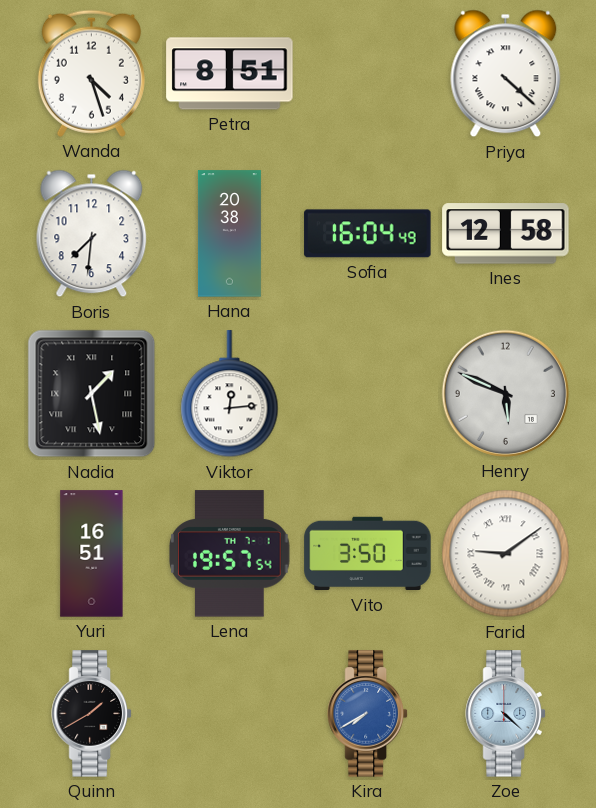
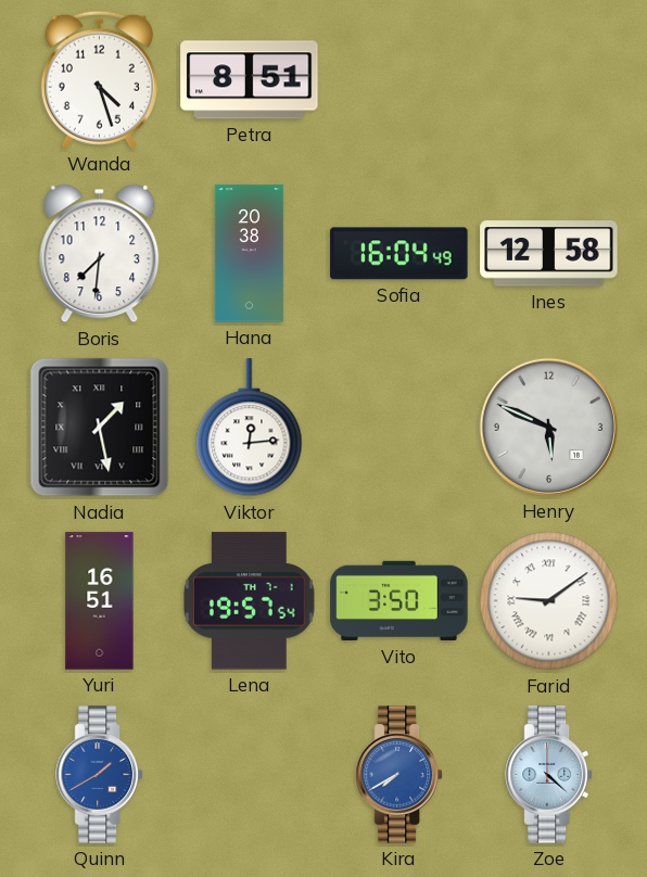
Priya: 4:22 -> none
Quinn dial: black -> blue
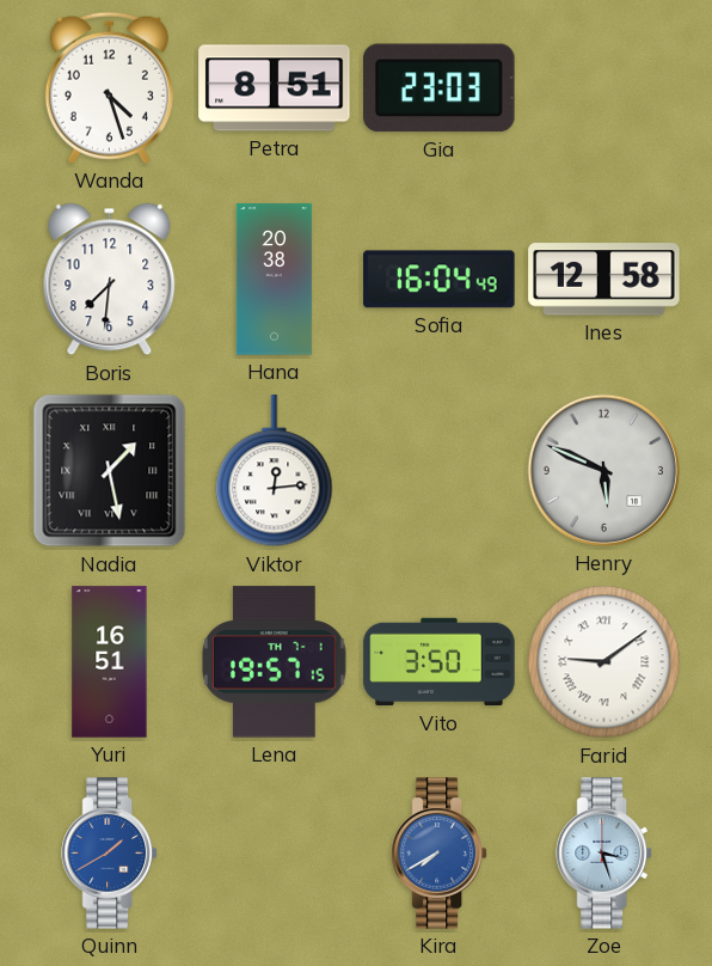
Gia: none -> 23:03
Lena: 19:57:54 -> 19:57:15
Zoe: 4:22 -> 3:27
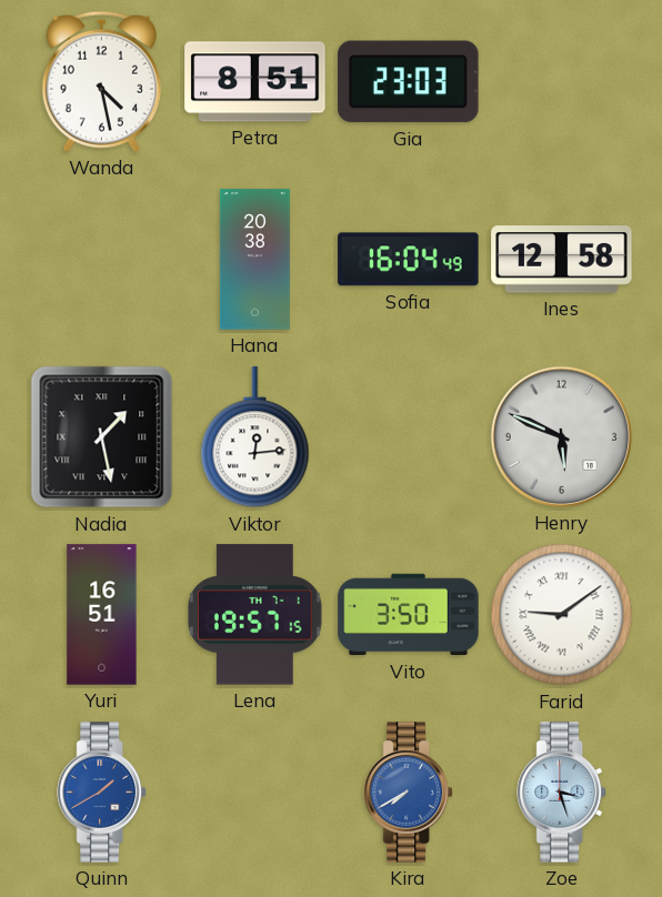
Wanda: 4:27 -> 4:28
Boris: 7:31 -> none
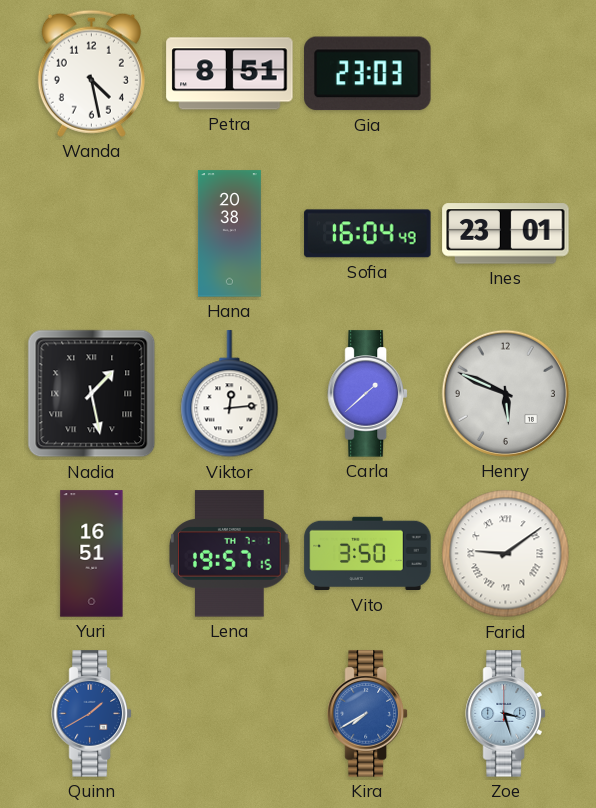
Ines: 12:58 -> 23:01
Carla: none -> 1:38
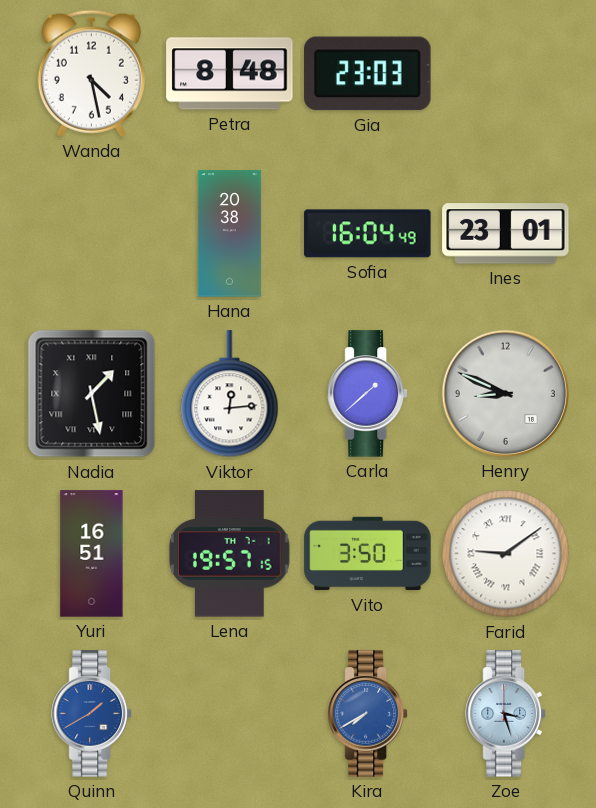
Petra: 8:51 -> 8:48
Henry: 5:49 -> 8:49
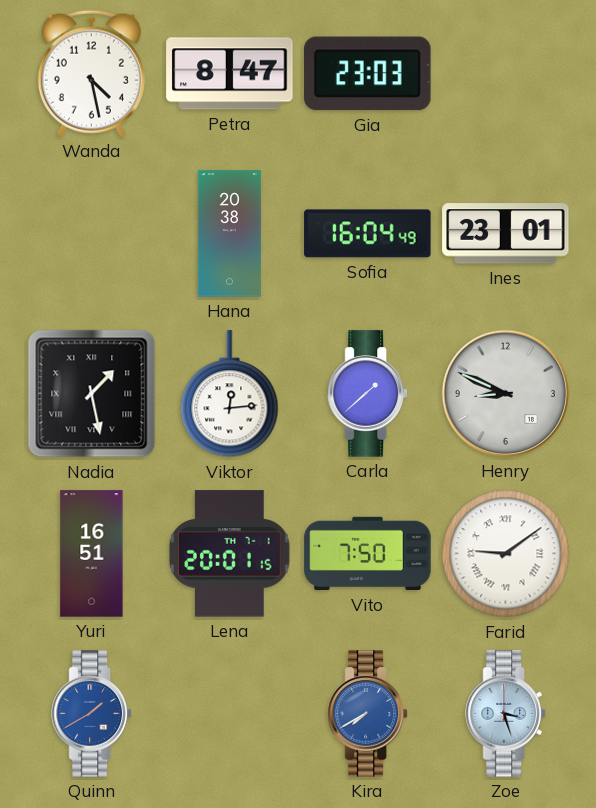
Petra: 8:48 -> 8:47
Lena: 19:57 -> 20:01
Vito: 3:50 -> 7:50
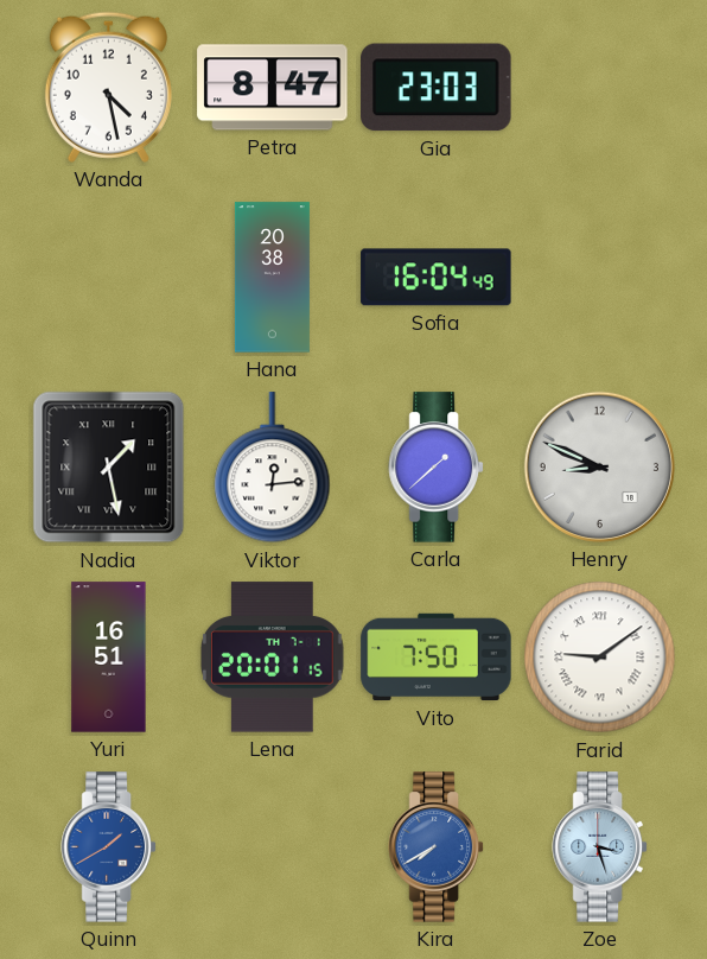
Ines: 23:01 -> none
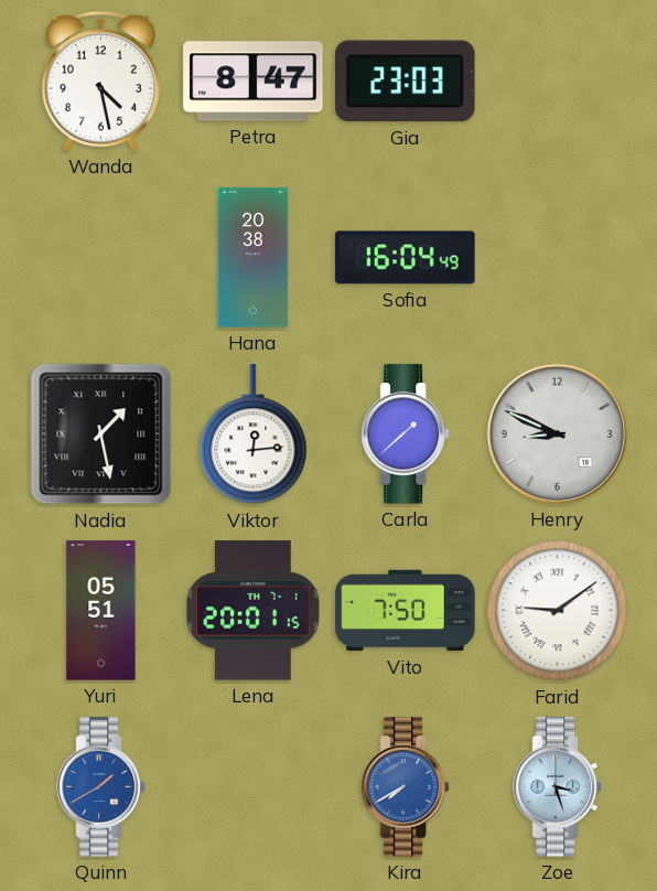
Yuri: 16:51 -> 05:51
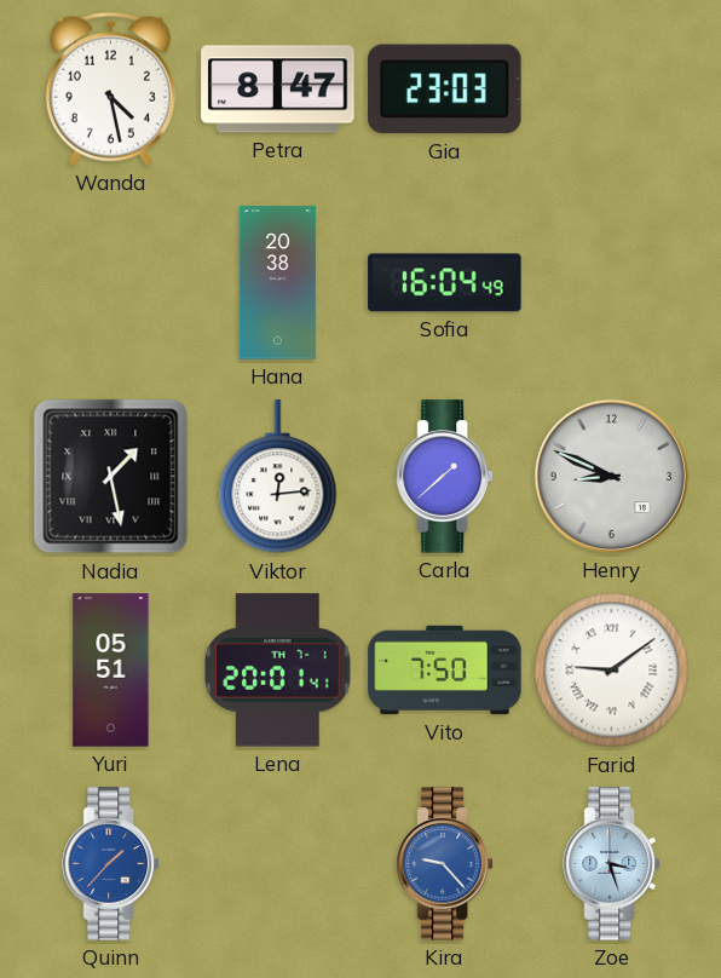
Lena: 20:01:15 -> 20:01:41
Quinn: 1:40 -> 1:37
Kira: 7:40 -> 9:23
